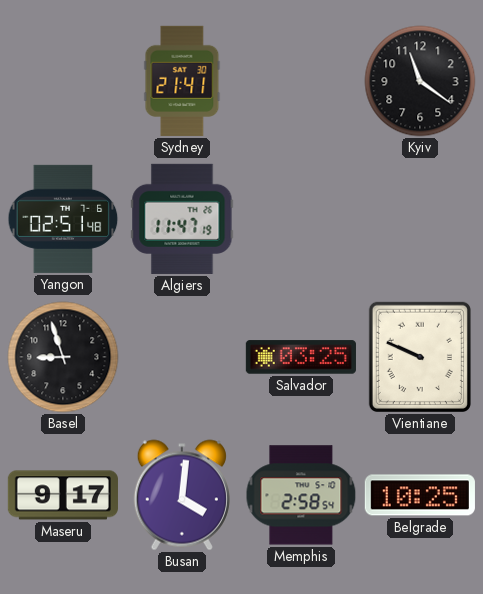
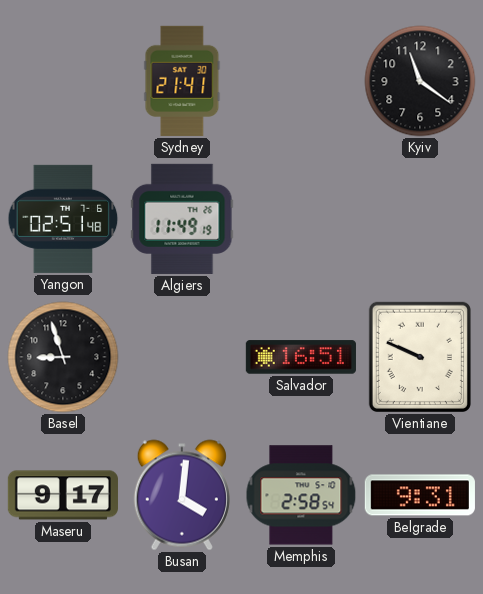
Algiers: 11:47 -> 11:49
Salvador: 03:25 -> 16:51
Belgrade: 10:25 -> 9:31
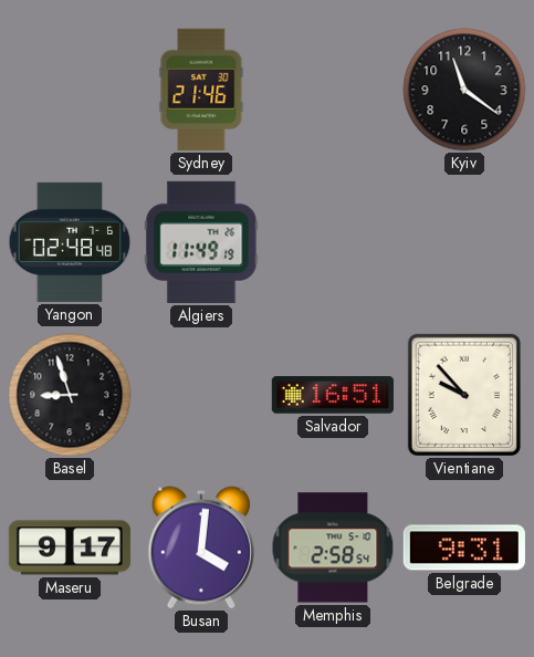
Sydney: 21:41 -> 21:46
Yangon: 02:51 -> 02:48
Vientiane: 9:49 -> 9:53
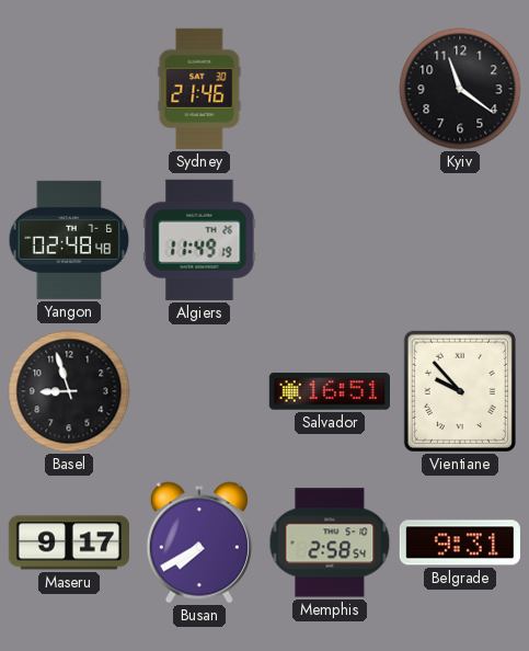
Busan: 4:01 -> 7:40
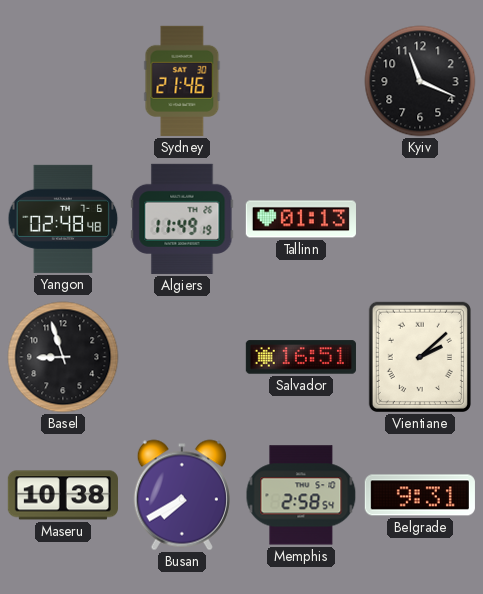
Kyiv: 11:21 -> 11:19
Tallinn: none -> 01:13
Vientiane: 9:53 -> 2:08
Maseru: 9:17 -> 10:38
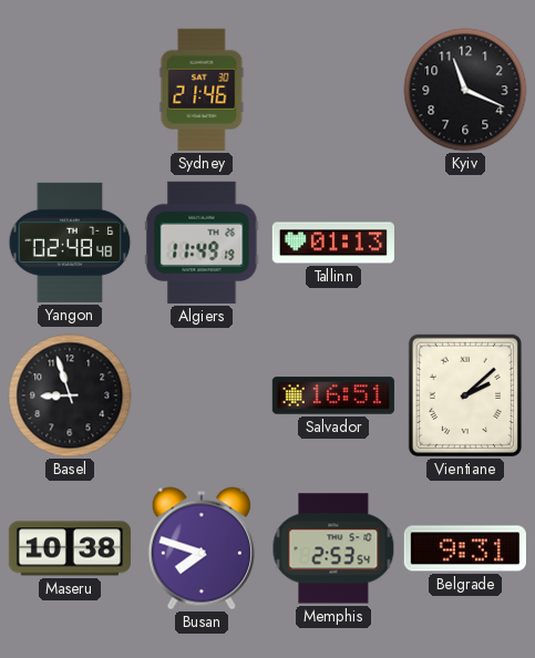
Busan: 7:40 -> 7:48
Memphis: 2:58 -> 2:53
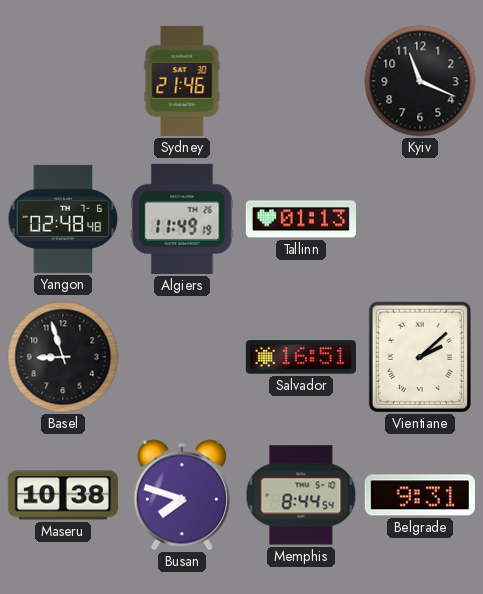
Memphis: 2:53 -> 8:44
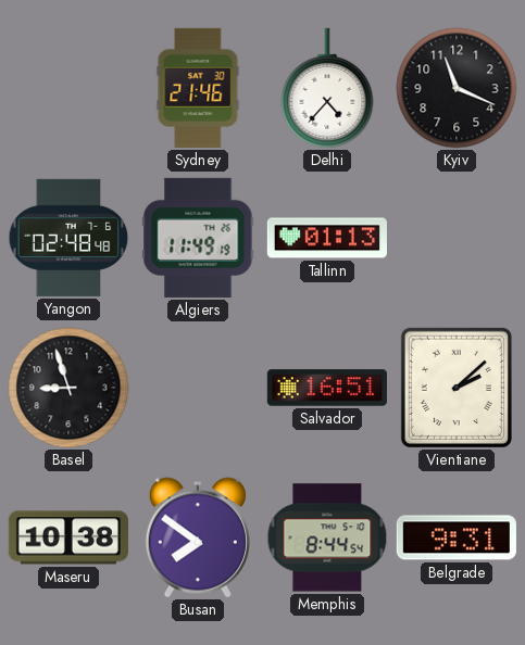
Delhi: none -> 4:37
Busan: 7:48 -> 7:51
